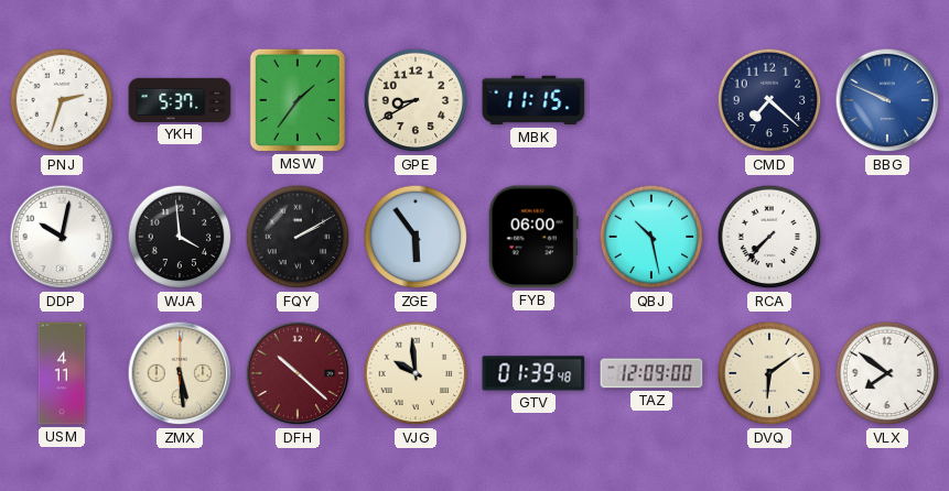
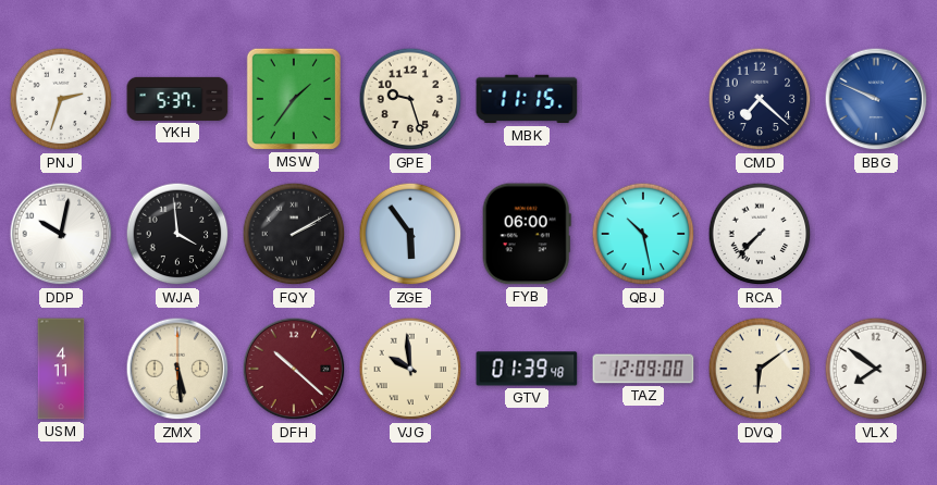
GPE: 8:40 -> 9:27
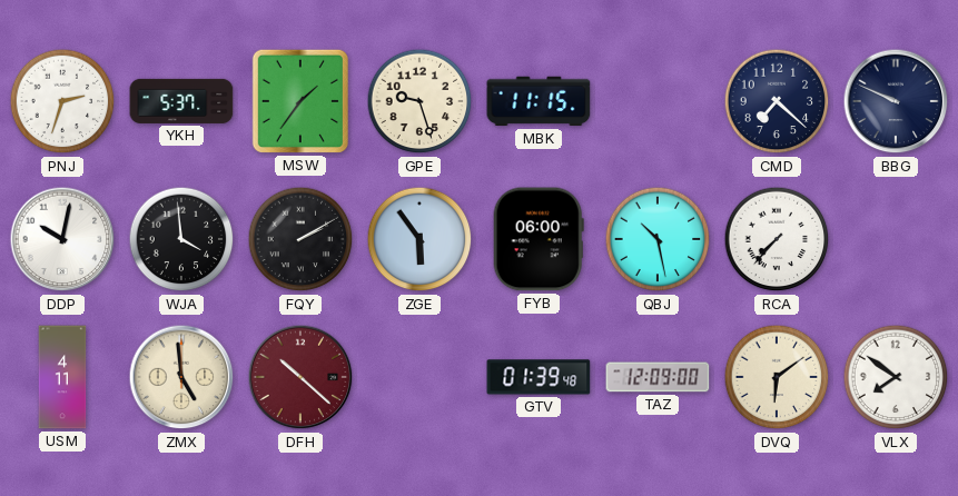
BBG dial: blue -> navy
ZMX: 5:29 -> 4:59
VJG: 9:59 -> none
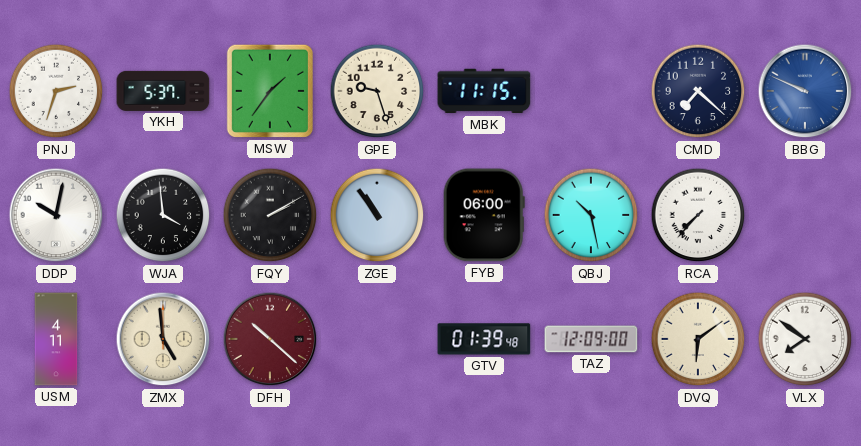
BBG dial: navy -> blue
ZGE: 5:54 -> 10:54
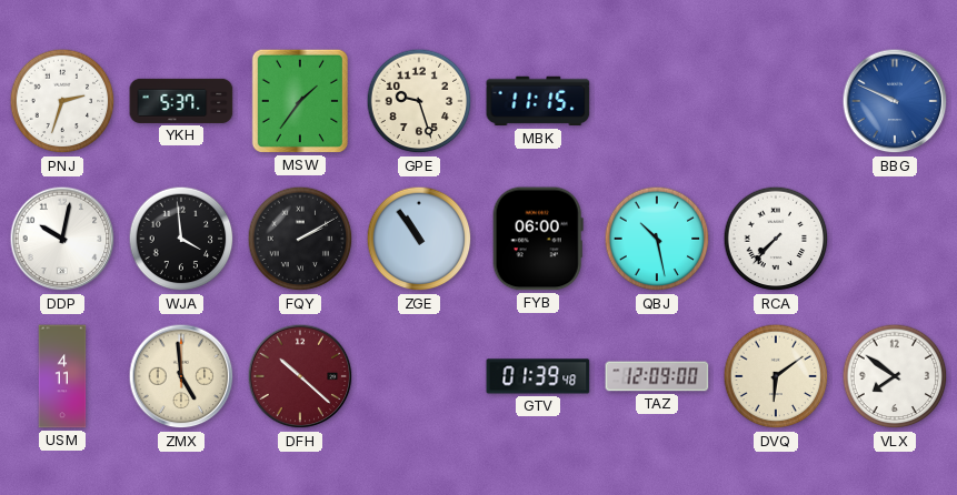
CMD: 7:22 -> none
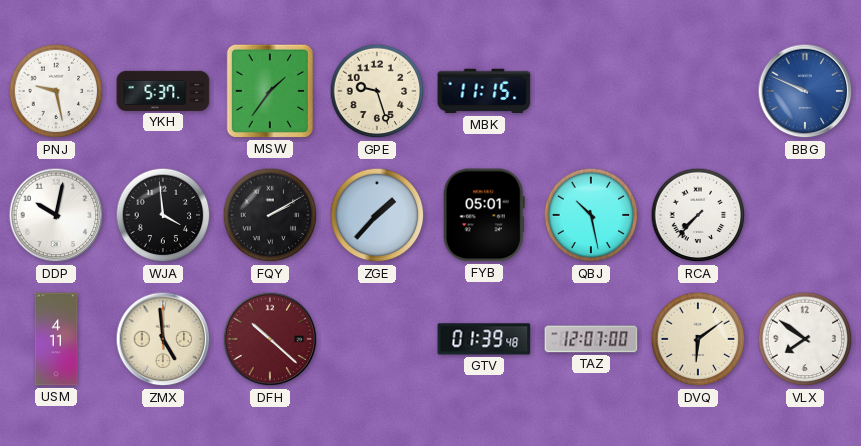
PNJ: 2:33 -> 9:28
ZGE: 10:54 -> 1:37
FYB: 06:00 -> 05:01
TAZ: 12:09 -> 12:07
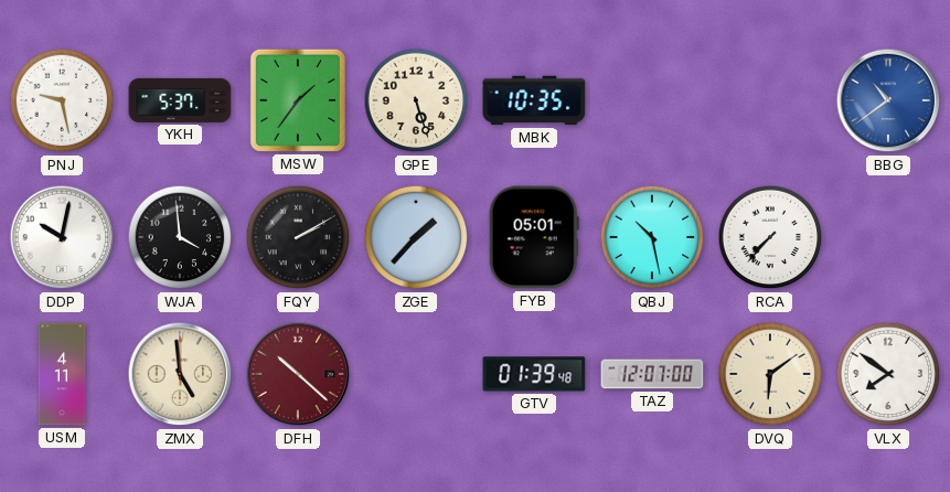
GPE: 9:27 -> 5:27
MBK: 11:15 -> 10:35
BBG: 9:49 -> 10:39
